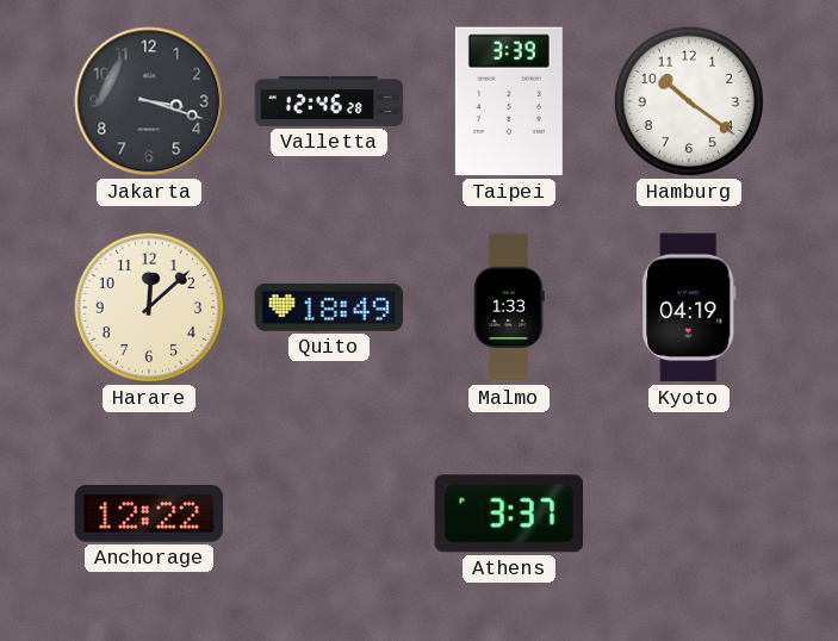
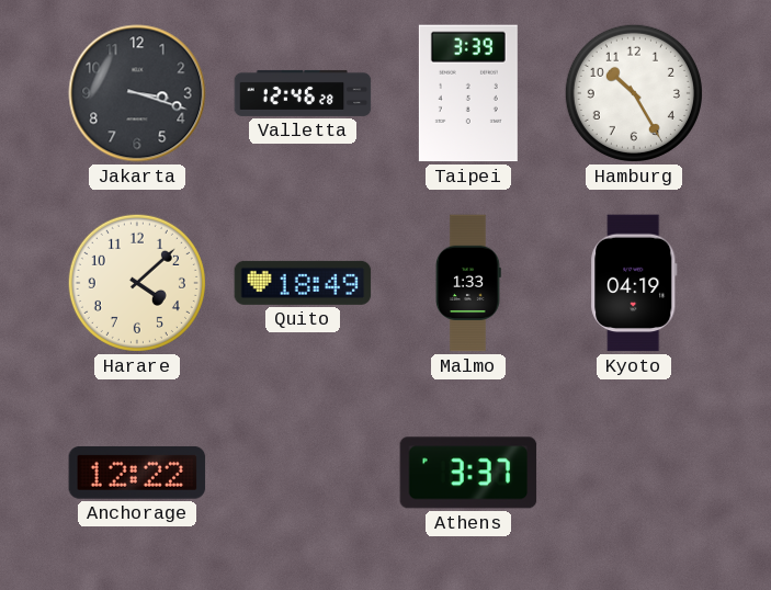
Hamburg: 10:21 -> 10:25
Harare: 12:08 -> 4:08
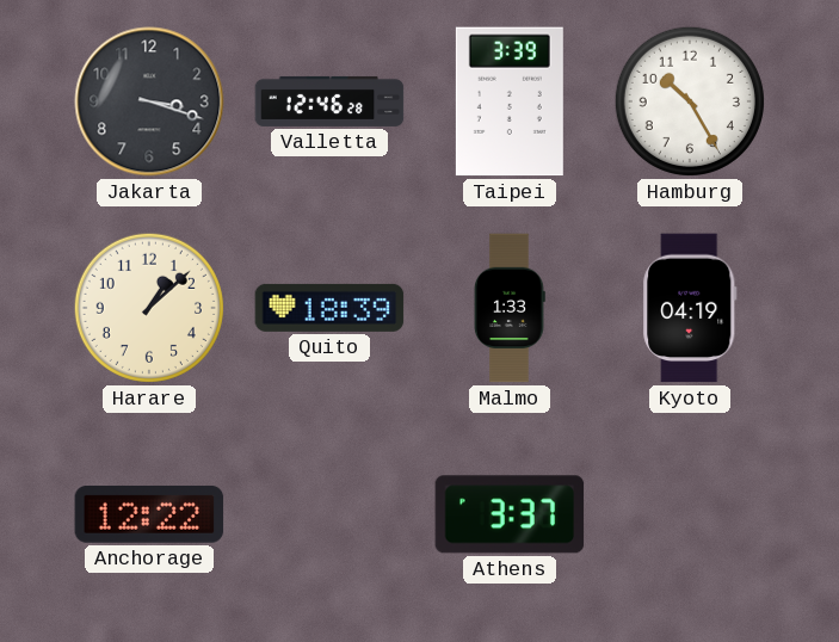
Harare: 4:08 -> 1:08
Quito: 18:49 -> 18:39
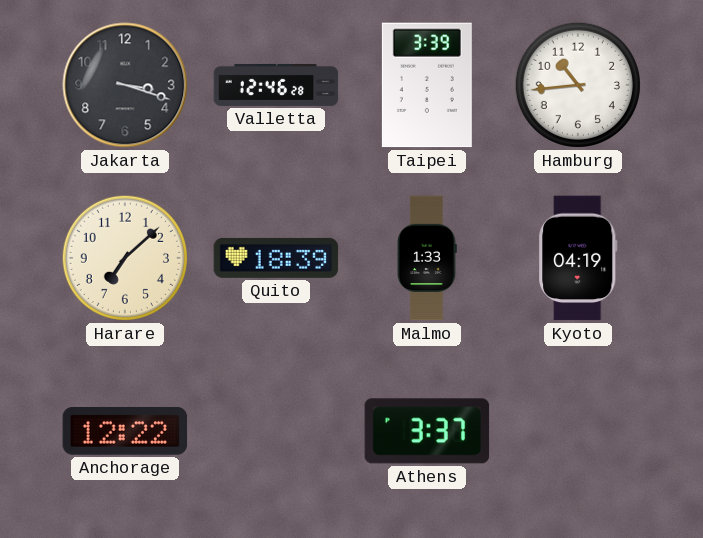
Hamburg: 10:25 -> 10:44
Harare: 1:08 -> 7:08
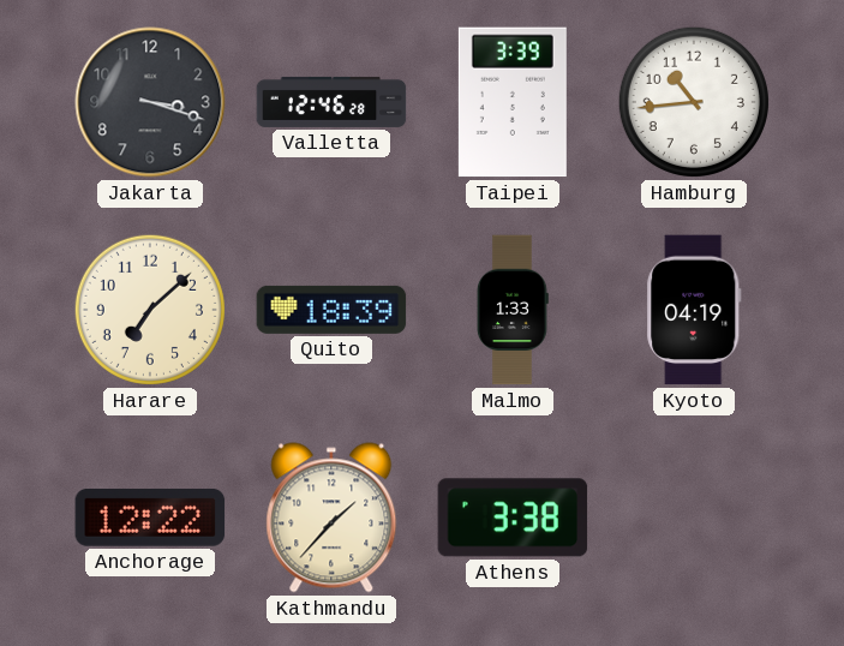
Kathmandu: none -> 1:37
Athens: 3:37 -> 3:38
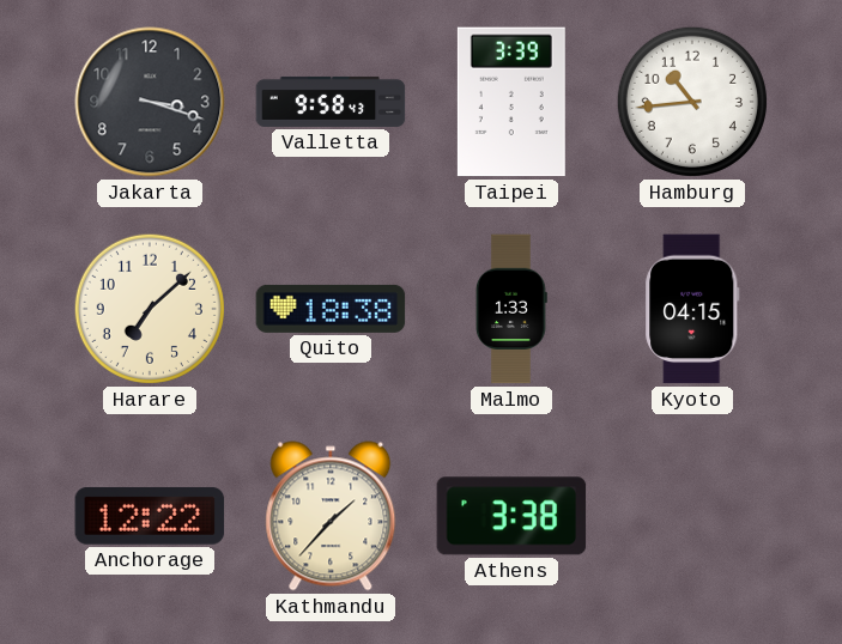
Valletta: 12:46 -> 9:58
Quito: 18:39 -> 18:38
Kyoto: 04:19 -> 04:15
